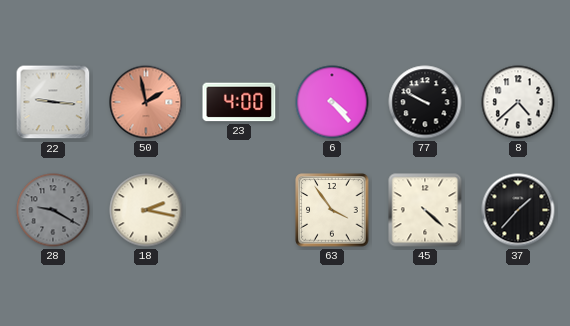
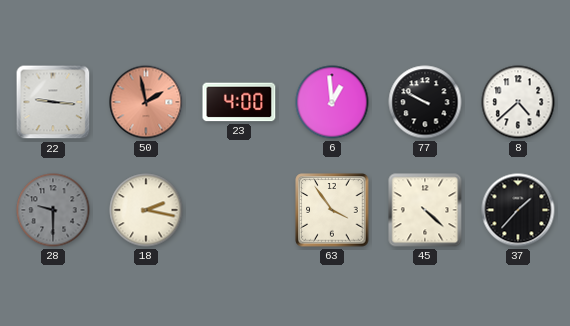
6: 4:23 -> 12:59
28: 9:20 -> 9:30
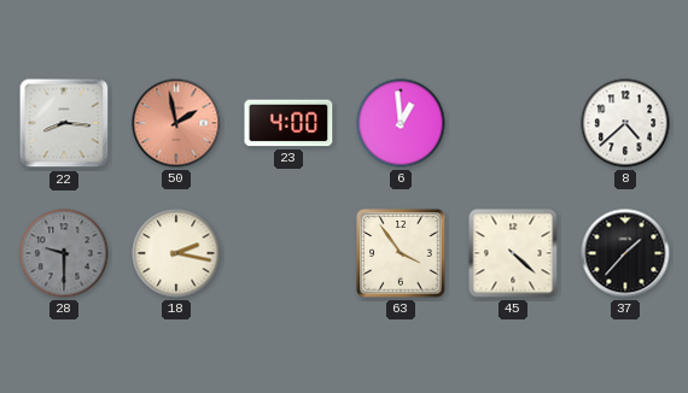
22: 9:16 -> 8:16
77: 9:50 -> none
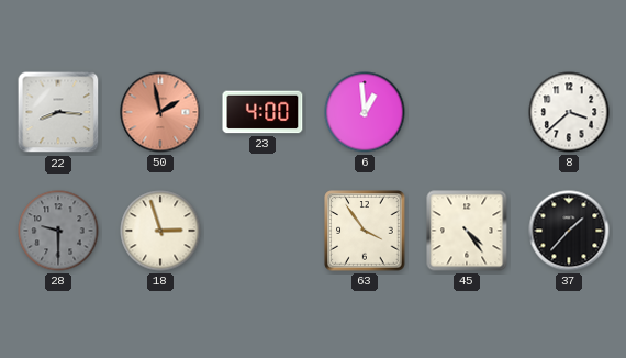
8: 4:38 -> 3:38
18: 2:17 -> 2:57
45: 4:22 -> 4:24
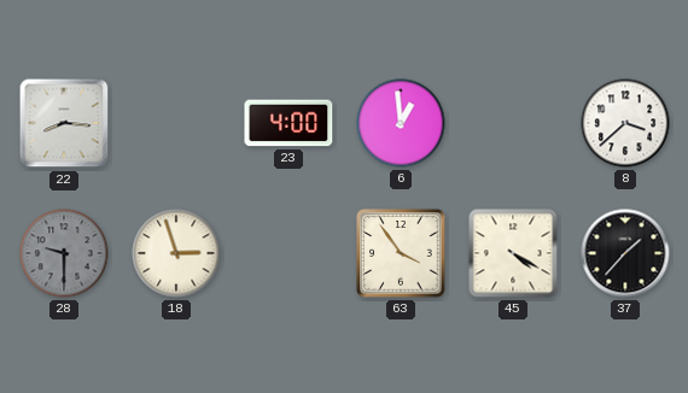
50: 1:58 -> none
45: 4:24 -> 4:20
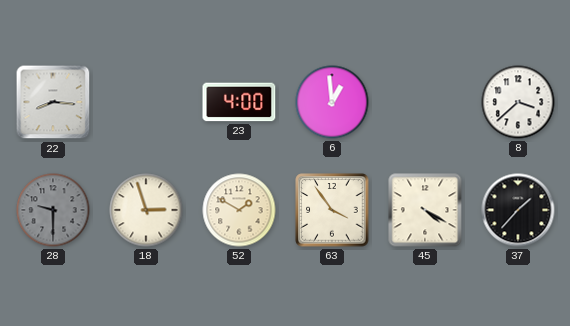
52: none -> 1:50
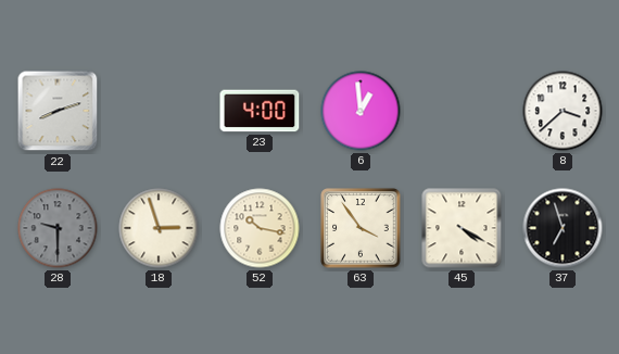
22: 8:16 -> 8:12
52: 1:50 -> 10:17
37: 1:37 -> 6:57
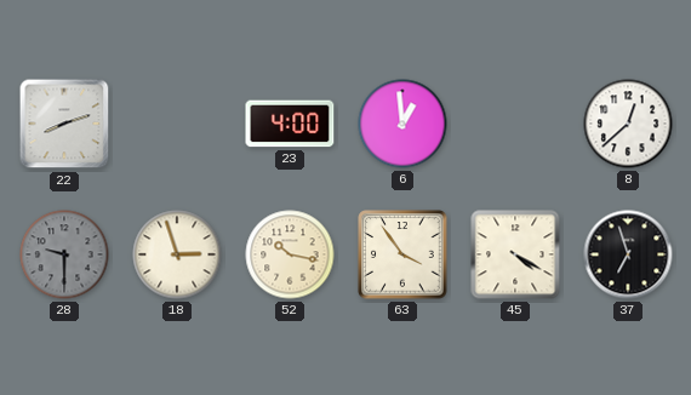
8: 3:38 -> 12:38
